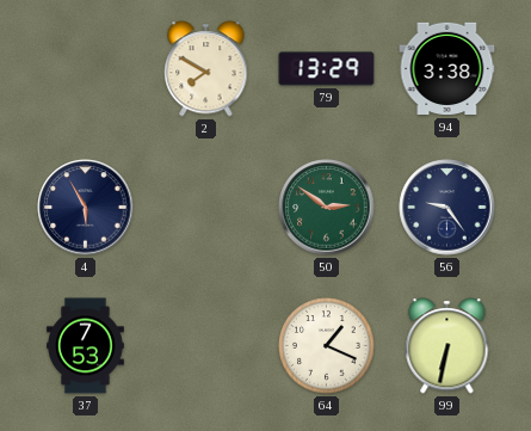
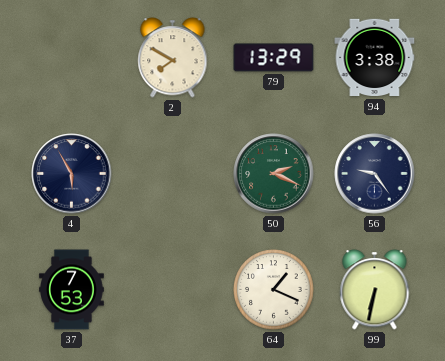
50: 2:51 -> 2:19
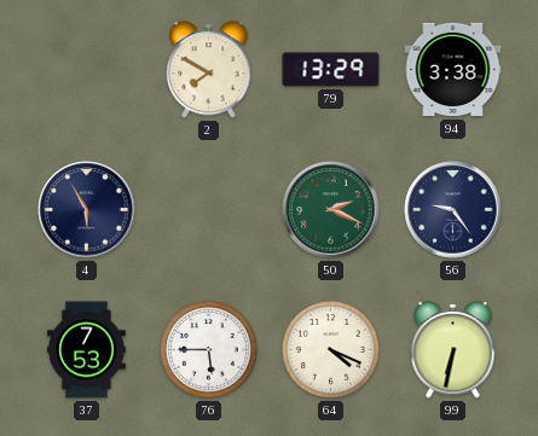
76: none -> 5:45
64: 1:19 -> 4:19
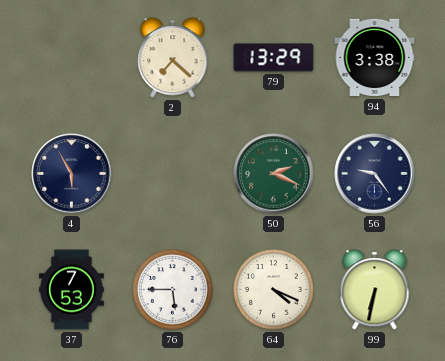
2: 7:50 -> 7:22
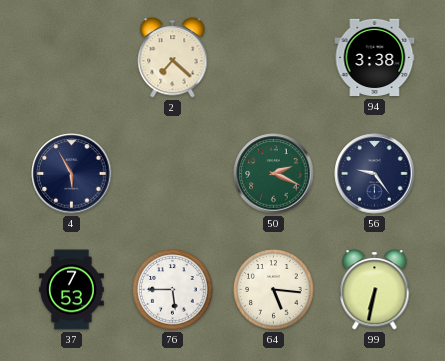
79: 13:29 -> none
64: 4:19 -> 5:16
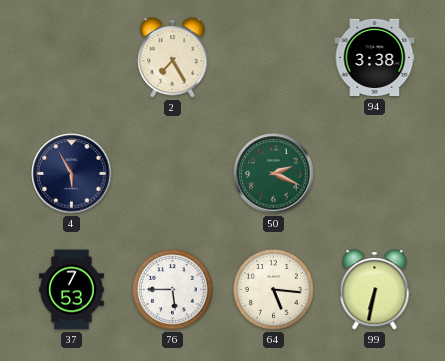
2: 7:22 -> 7:25
56: 9:24 -> none
